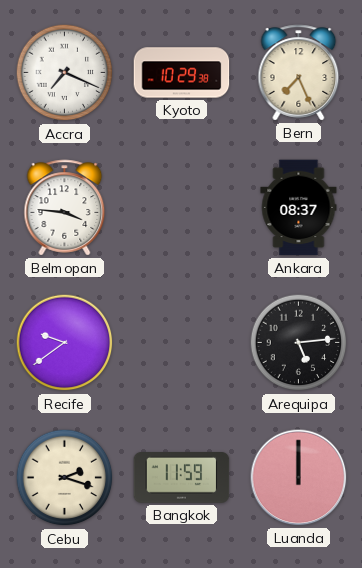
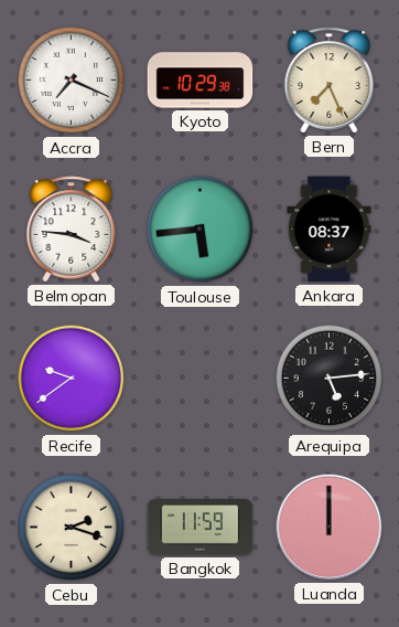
Toulouse: none -> 5:44
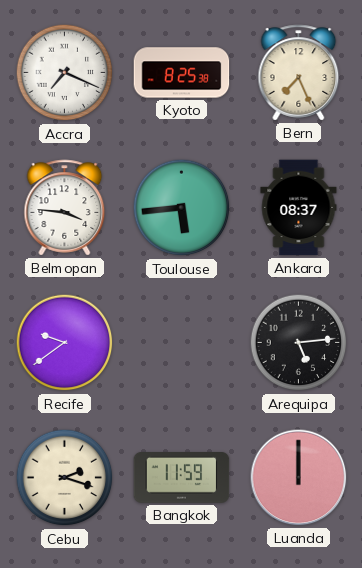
Kyoto: 10:29 -> 8:25
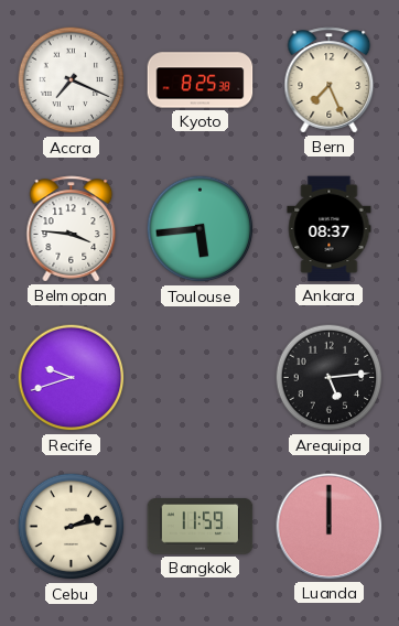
Recife: 9:39 -> 9:42
Cebu: 2:18 -> 2:13
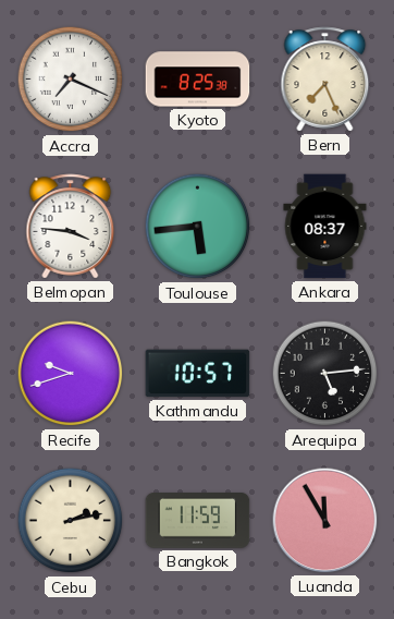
Kathmandu: none -> 10:57
Luanda: 12:00 -> 11:55
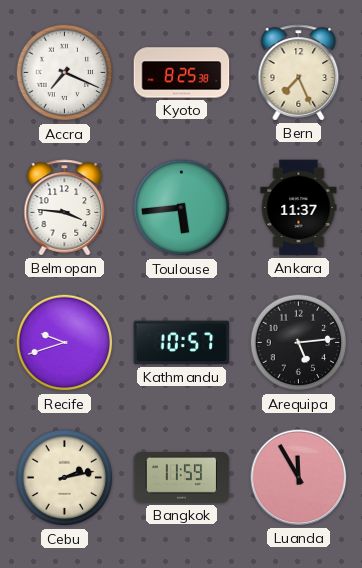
Ankara: 08:37 -> 11:37
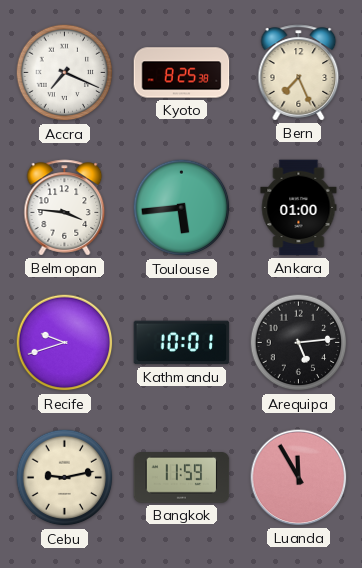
Ankara: 11:37 -> 01:00
Kathmandu: 10:57 -> 10:01
Cebu: 2:13 -> 9:13
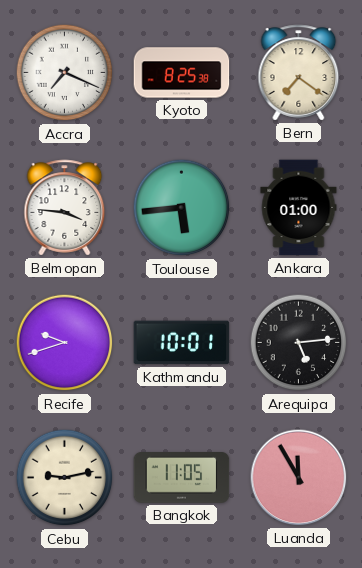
Bern: 7:26 -> 7:21
Bangkok: 11:59 -> 11:05
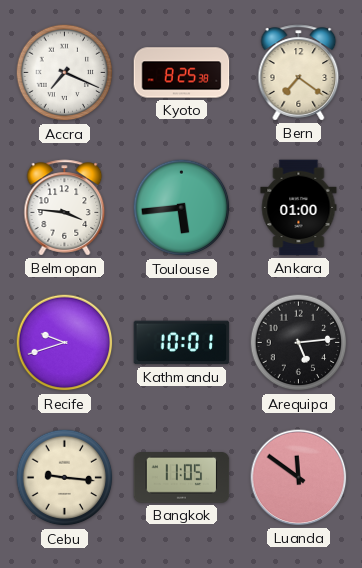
Cebu: 9:13 -> 9:16
Luanda: 11:55 -> 11:51
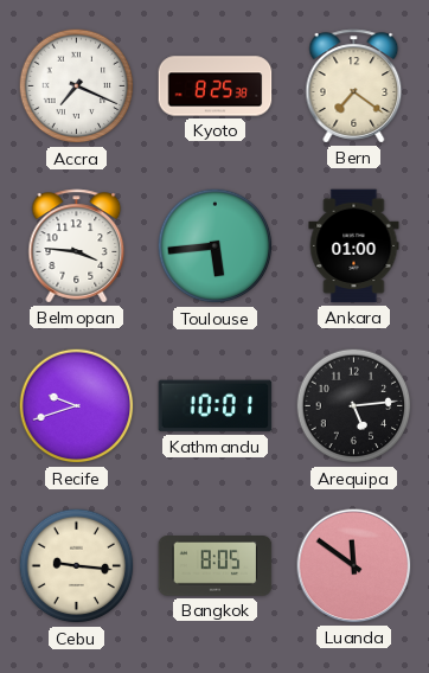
Bangkok: 11:05 -> 8:05
